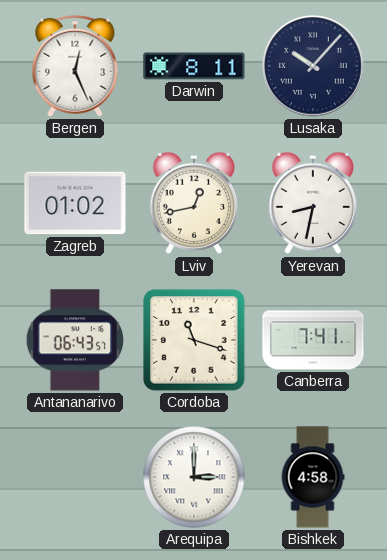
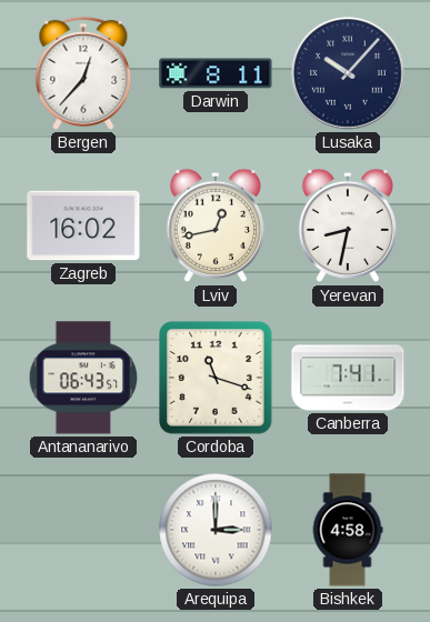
Bergen: 12:26 -> 12:37
Zagreb: 01:02 -> 16:02
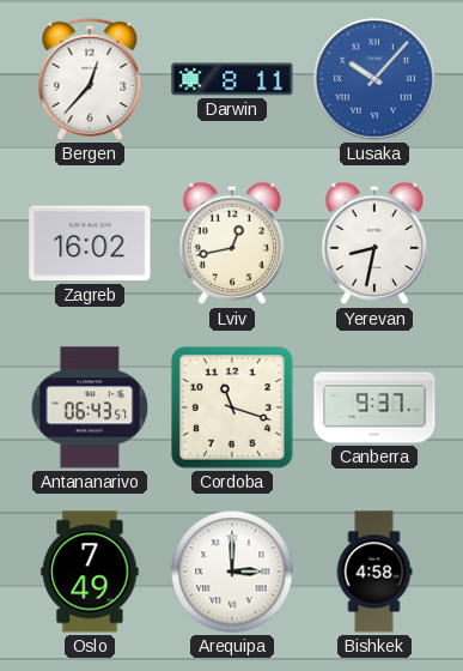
Lusaka dial: navy -> blue
Canberra: 7:41 -> 9:37
Oslo: none -> 7:49
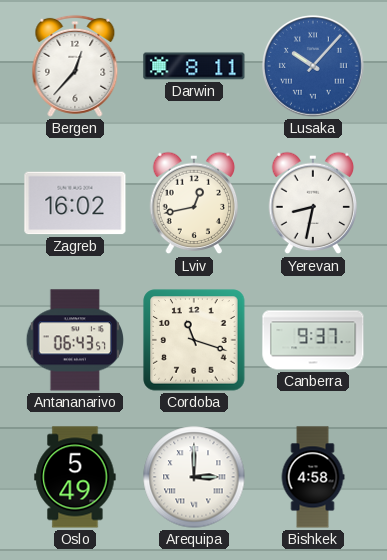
Oslo: 7:49 -> 5:49
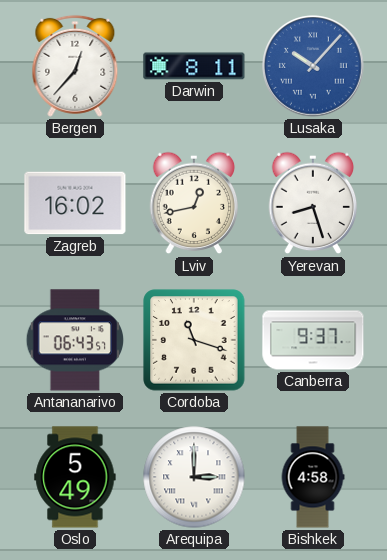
Yerevan: 8:32 -> 8:27
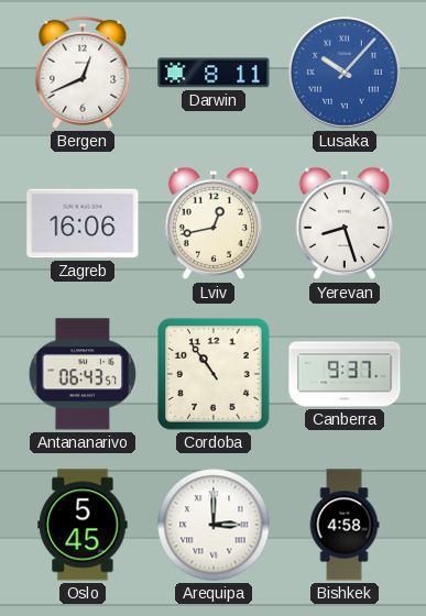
Bergen: 12:37 -> 12:41
Zagreb: 16:02 -> 16:06
Cordoba: 11:18 -> 10:54
Oslo: 5:49 -> 5:45
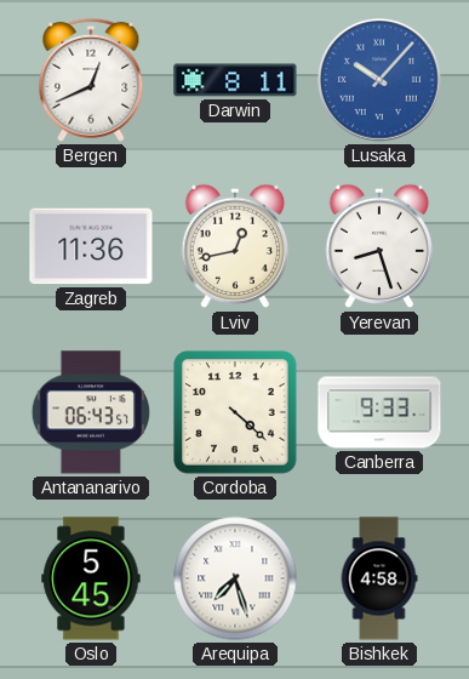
Zagreb: 16:06 -> 11:36
Cordoba: 10:54 -> 4:22
Canberra: 9:37 -> 9:33
Arequipa: 3:00 -> 7:27
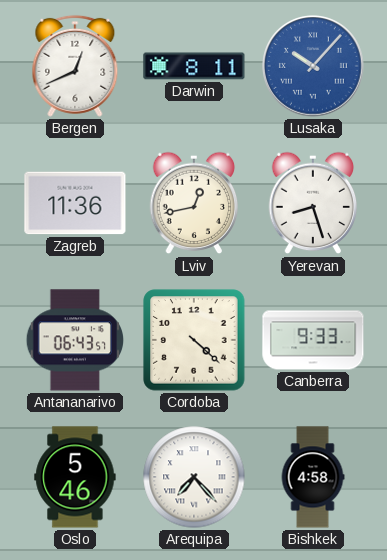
Oslo: 5:45 -> 5:46
Arequipa: 7:27 -> 7:23
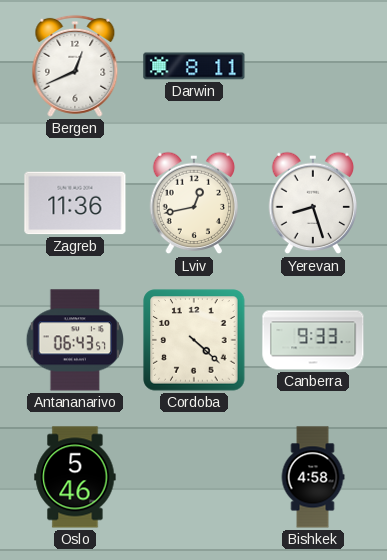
Lusaka: 10:07 -> none
Arequipa: 7:23 -> none
